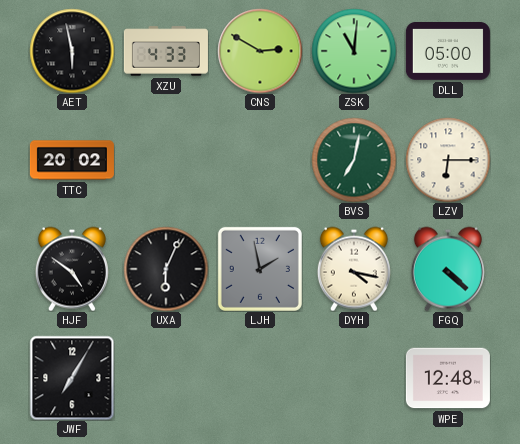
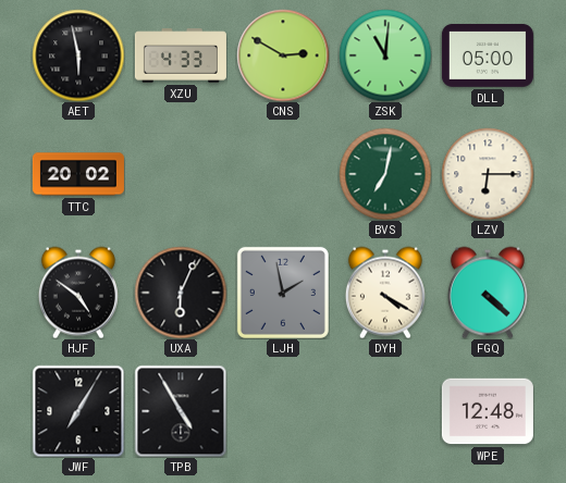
DYH: 4:17 -> 4:20
TPB: none -> 4:55
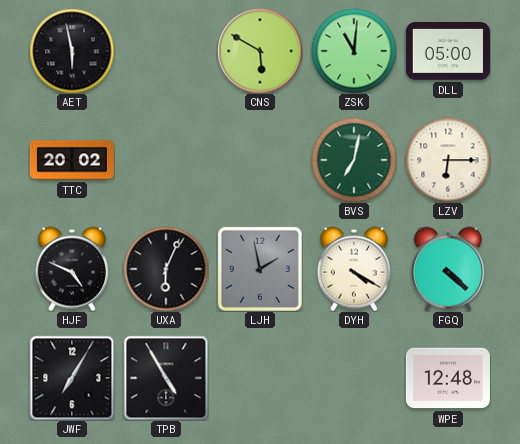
XZU: 4:33 -> none
CNS: 2:50 -> 5:50
HJF: 4:51 -> 4:49
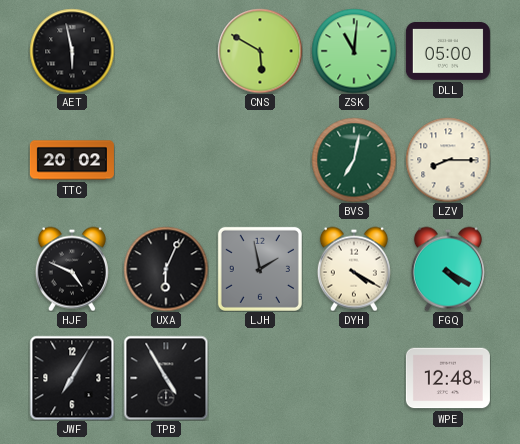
LZV: 6:15 -> 8:15
FGQ: 4:22 -> 4:20
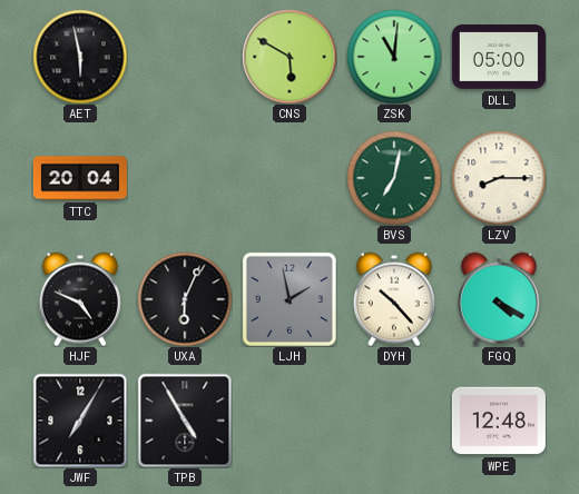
TTC: 20:02 -> 20:04
DYH: 4:20 -> 10:23
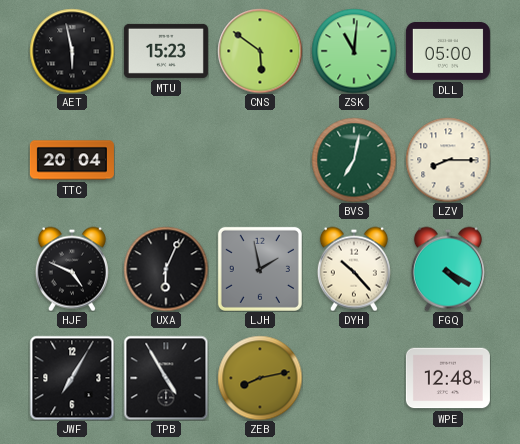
MTU: none -> 15:23
CNS: 5:50 -> 5:51
ZEB: none -> 8:13
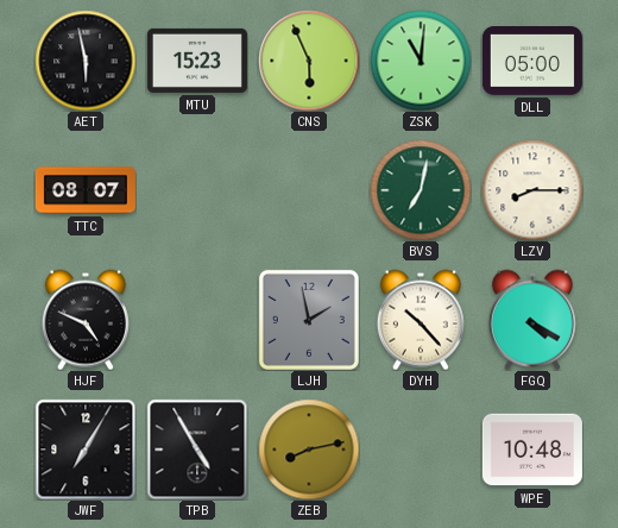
CNS: 5:51 -> 5:56
TTC: 20:04 -> 08:07
UXA: 6:04 -> none
WPE: 12:48 -> 10:48
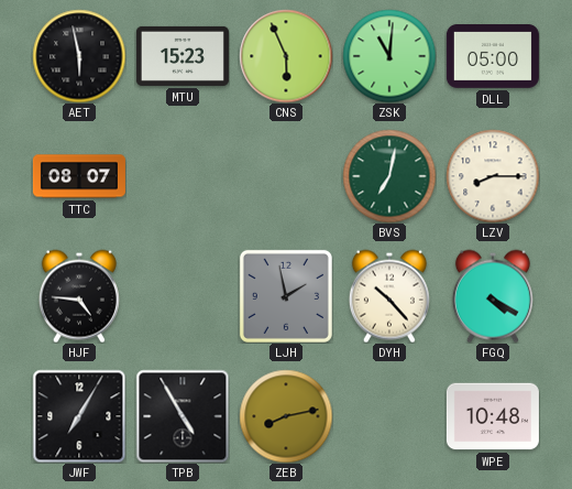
HJF: 4:49 -> 4:46
